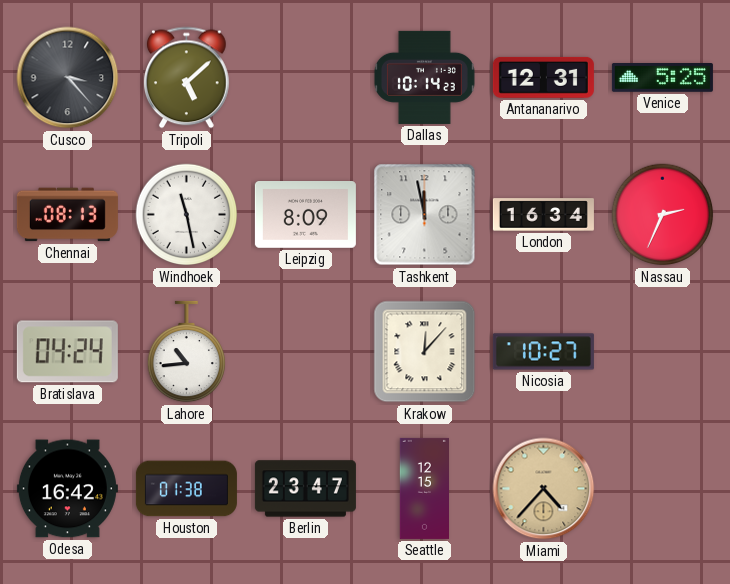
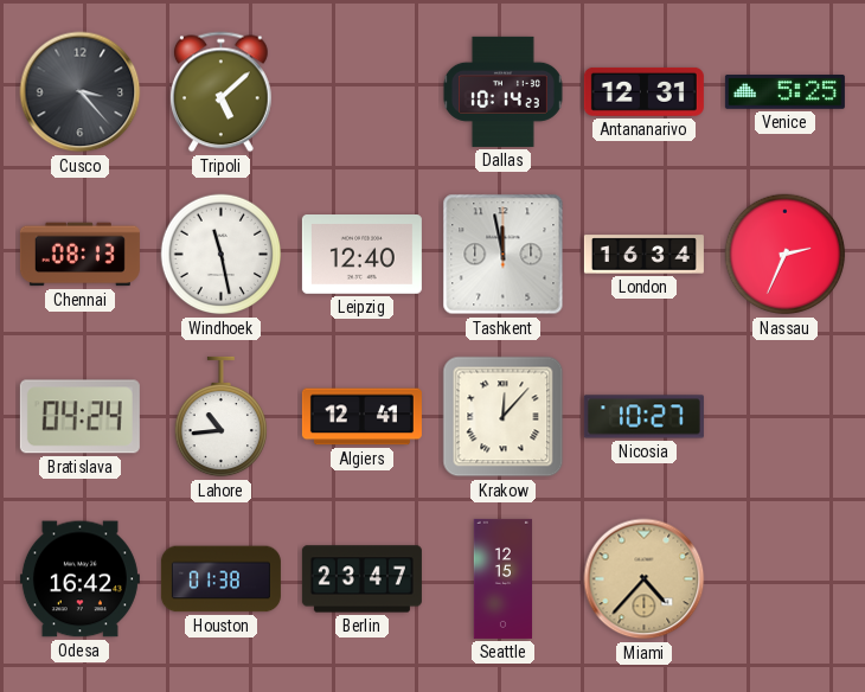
Leipzig: 8:09 -> 12:40
Algiers: none -> 12:41
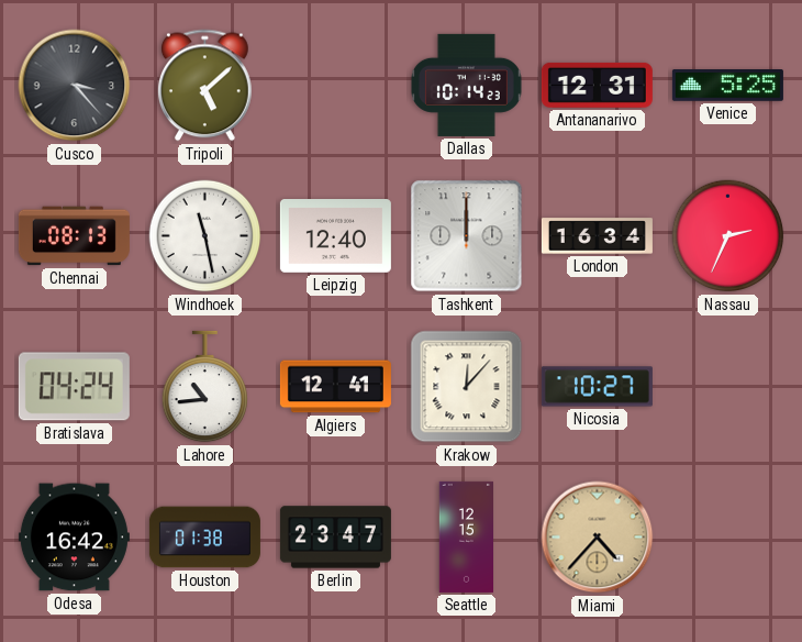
Tashkent: 11:58 -> 12:00
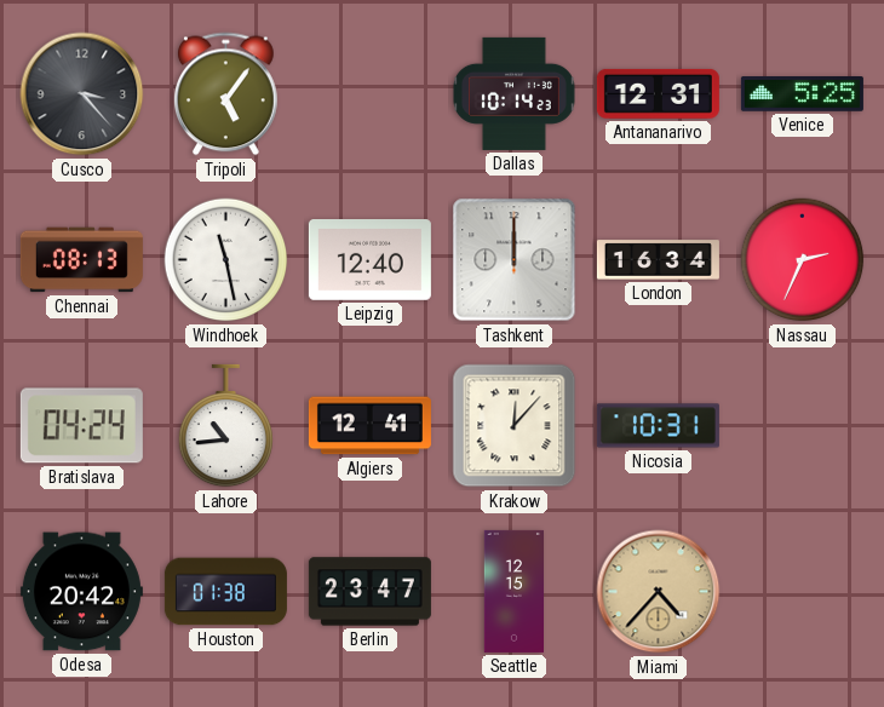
Tripoli: 5:08 -> 5:06
Nicosia: 10:27 -> 10:31
Odesa: 16:42 -> 20:42
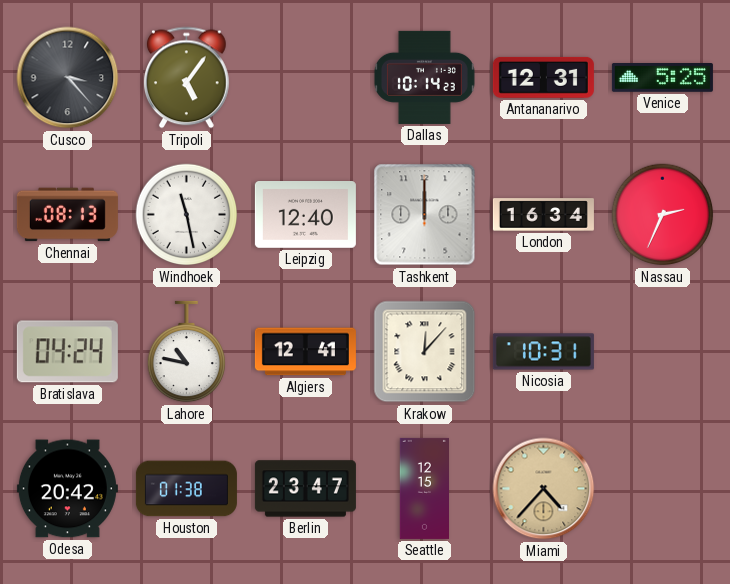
Lahore: 10:44 -> 10:47
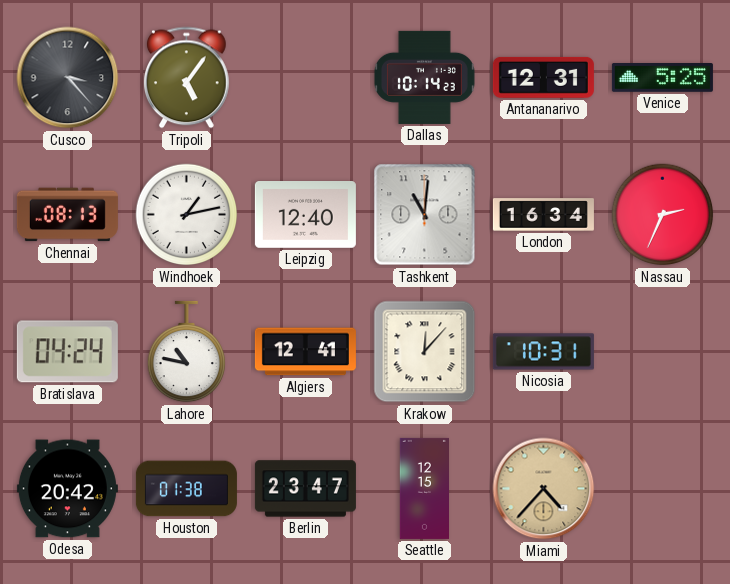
Windhoek: 11:28 -> 1:13
Tashkent: 12:00 -> 11:01
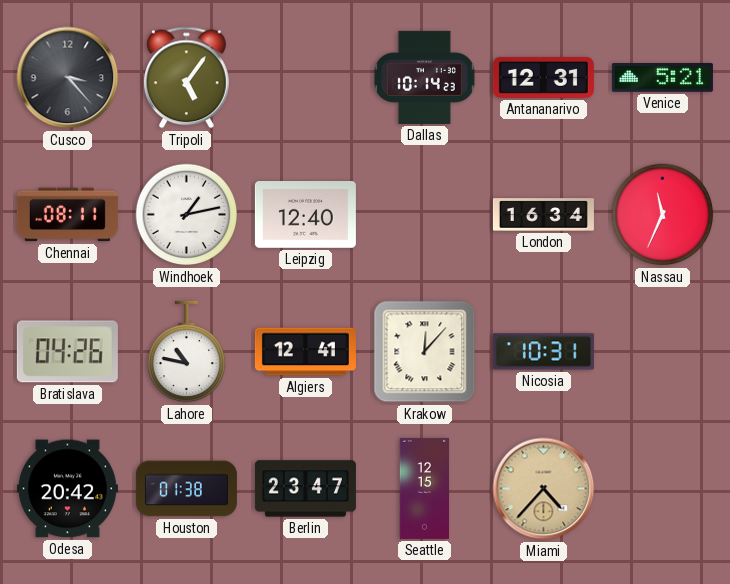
Venice: 5:25 -> 5:21
Chennai: 08:13 -> 08:11
Tashkent: 11:01 -> none
Nassau: 2:34 -> 11:34
Bratislava: 04:24 -> 04:26
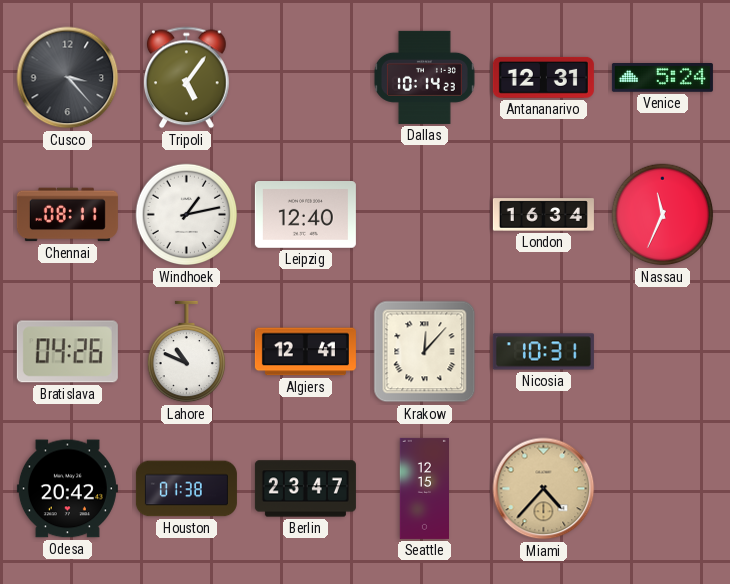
Venice: 5:21 -> 5:24
Lahore: 10:47 -> 10:49
